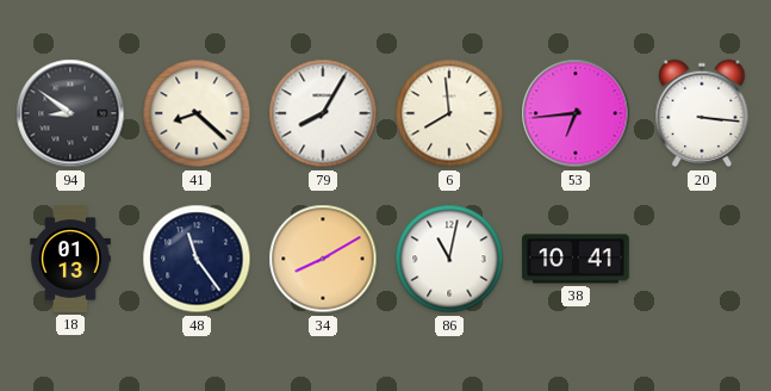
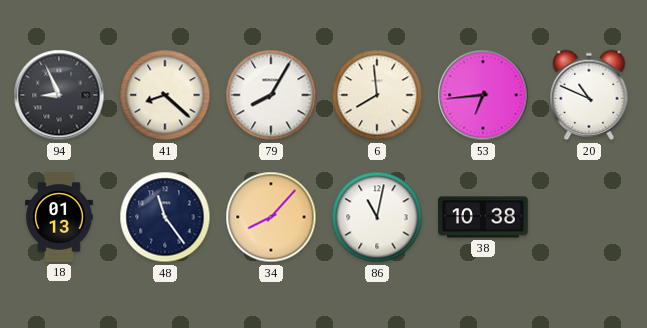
94: 8:51 -> 8:56
20: 3:16 -> 10:49
34: 8:10 -> 8:07
38: 10:41 -> 10:38
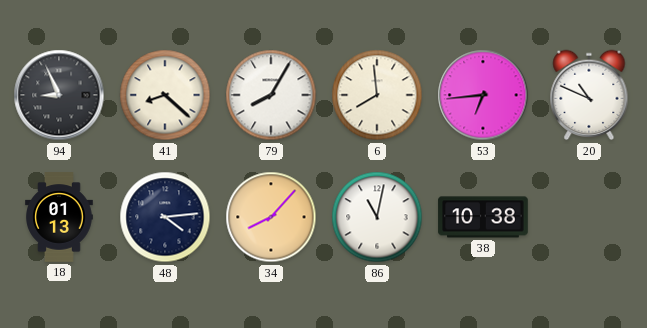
48: 11:24 -> 4:14
